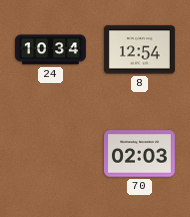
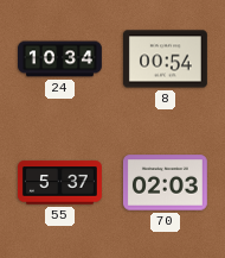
8: 12:54 -> 00:54
55: none -> 5:37
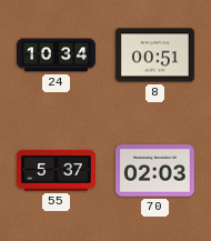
8: 00:54 -> 00:51
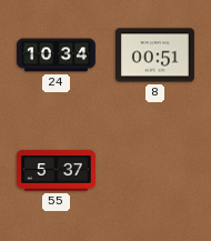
70: 02:03 -> none
